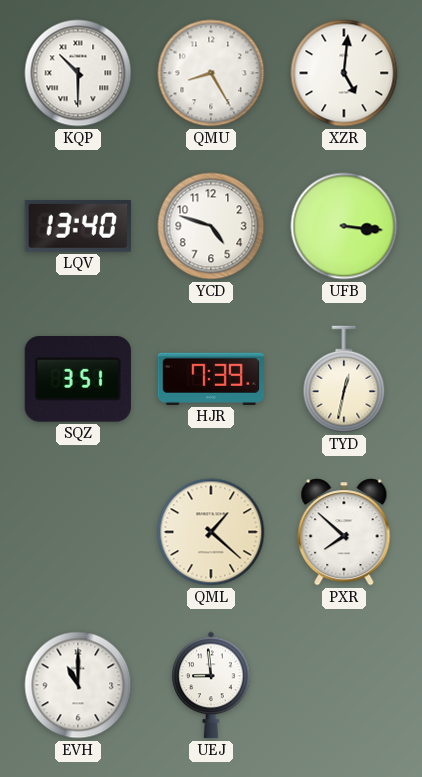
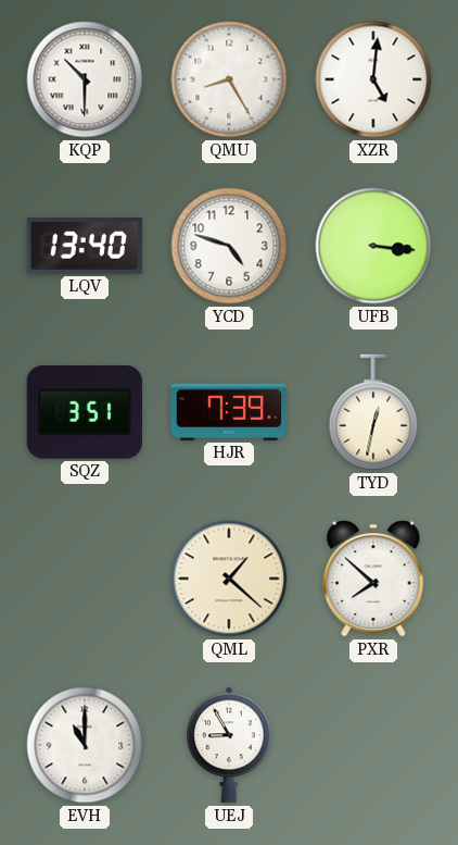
UEJ: 8:59 -> 8:55
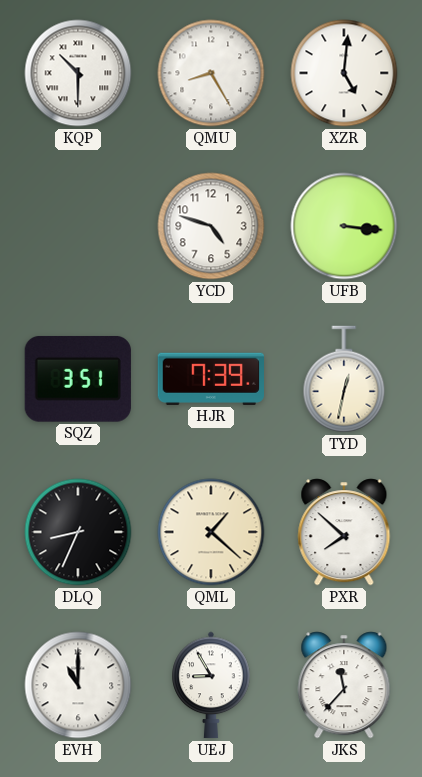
LQV: 13:40 -> none
DLQ: none -> 8:34
JKS: none -> 11:37
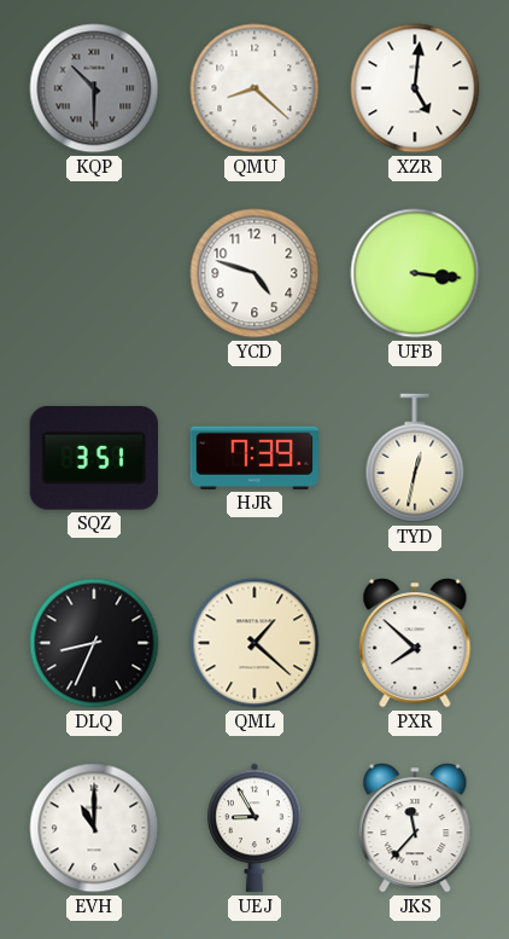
KQP dial: white -> grey
QMU: 8:25 -> 8:22
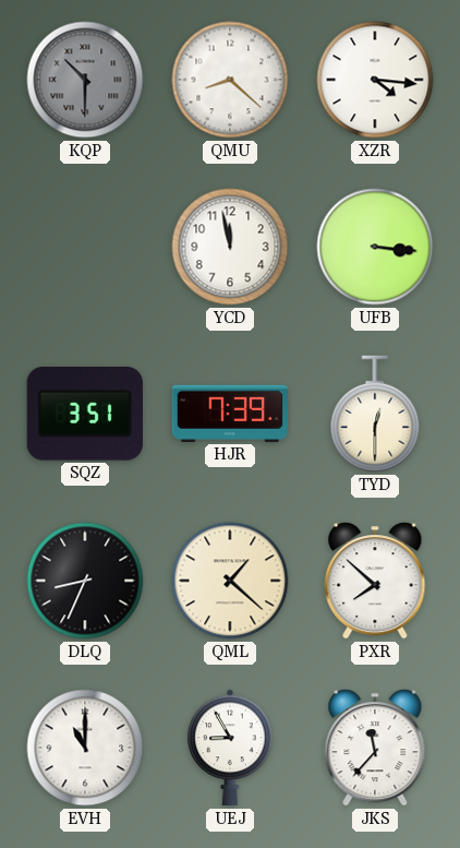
XZR: 5:01 -> 4:16
YCD: 4:48 -> 11:58
TYD: 12:32 -> 12:30
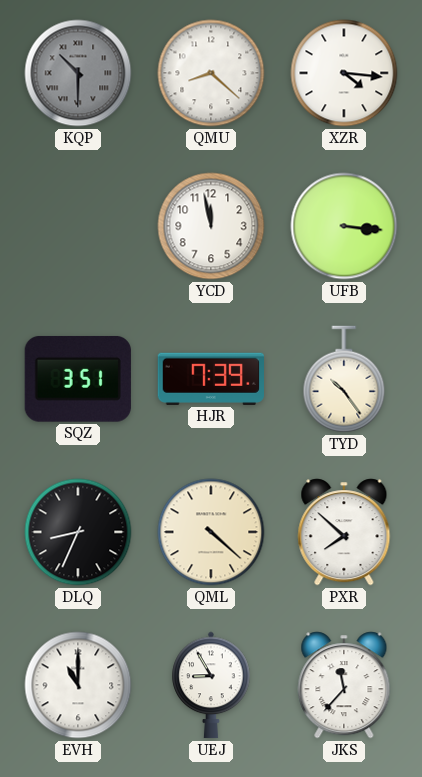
TYD: 12:30 -> 10:24
QML: 1:22 -> 4:22
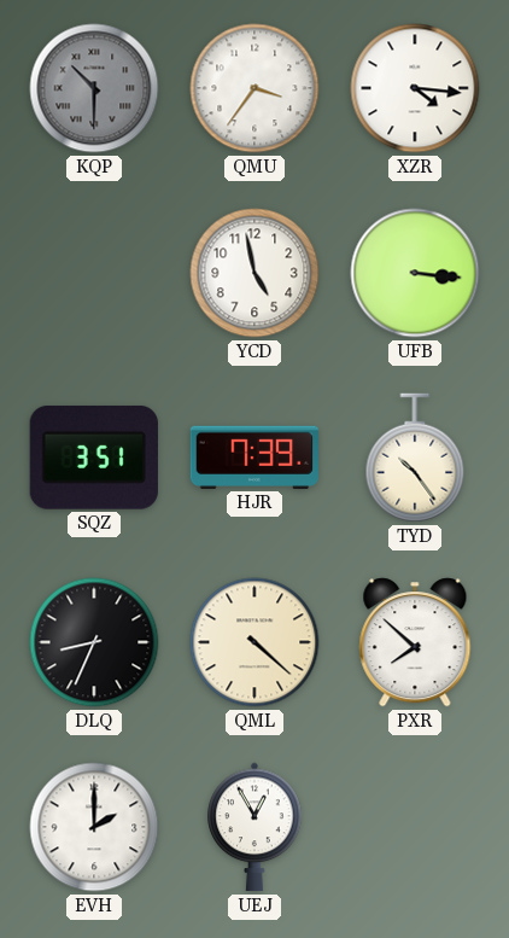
QMU: 8:22 -> 3:36
YCD: 11:58 -> 4:58
EVH: 11:00 -> 2:00
UEJ: 8:55 -> 12:55
JKS: 11:37 -> none
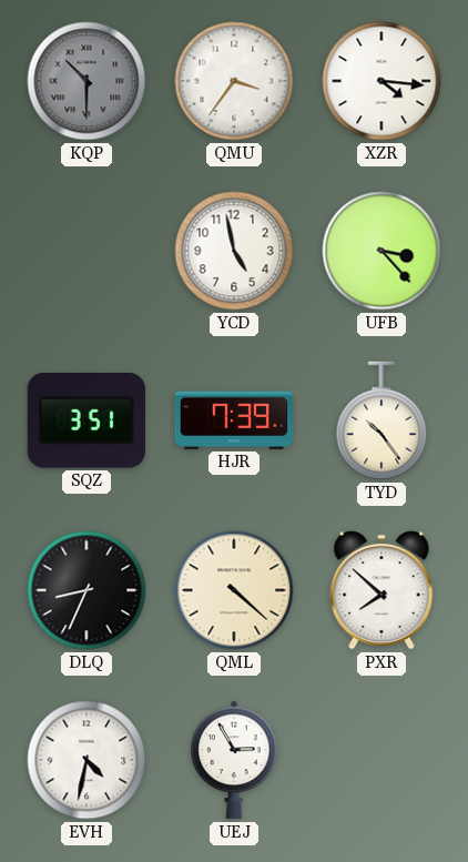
UFB: 3:16 -> 3:23
EVH: 2:00 -> 4:32
UEJ: 12:55 -> 2:55
